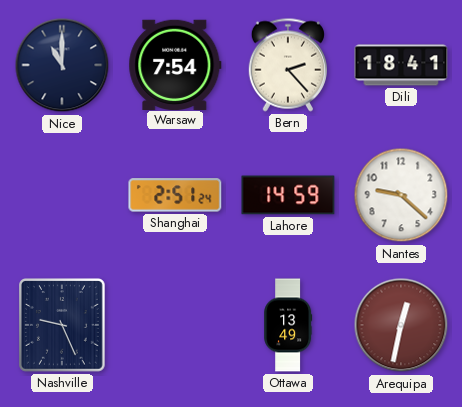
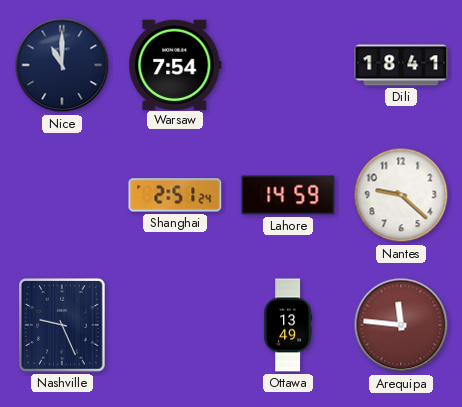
Bern: 2:23 -> none
Arequipa: 12:32 -> 11:46
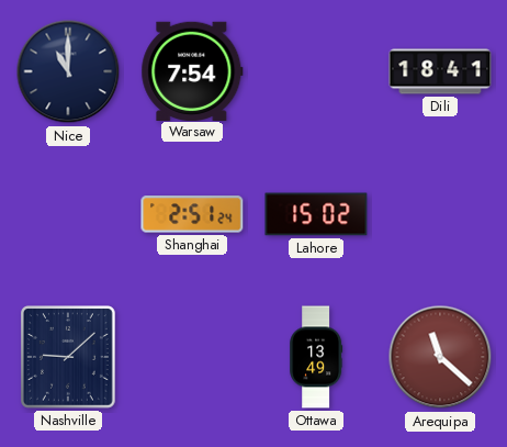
Lahore: 14:59 -> 15:02
Nantes: 9:22 -> none
Nashville: 9:26 -> 9:08
Arequipa: 11:46 -> 11:22
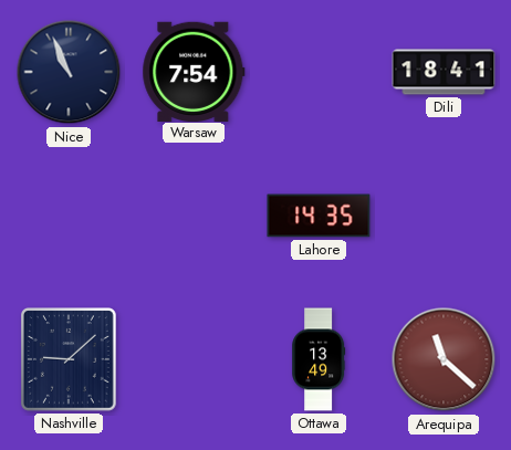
Nice: 11:00 -> 10:56
Shanghai: 2:51 -> none
Lahore: 15:02 -> 14:35
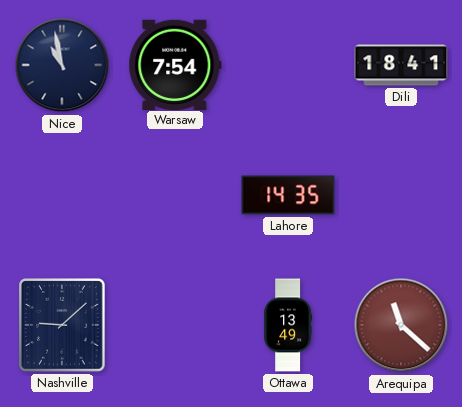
Nice: 10:56 -> 10:58
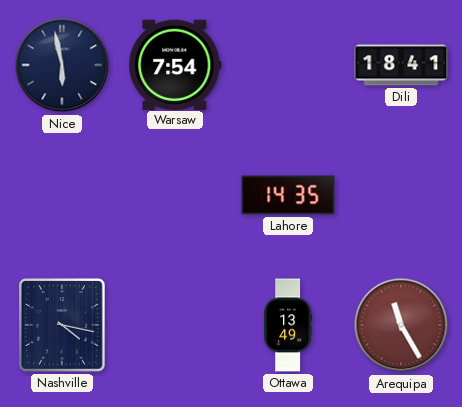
Nice: 10:58 -> 5:58
Nashville: 9:08 -> 4:17
Arequipa: 11:22 -> 11:25
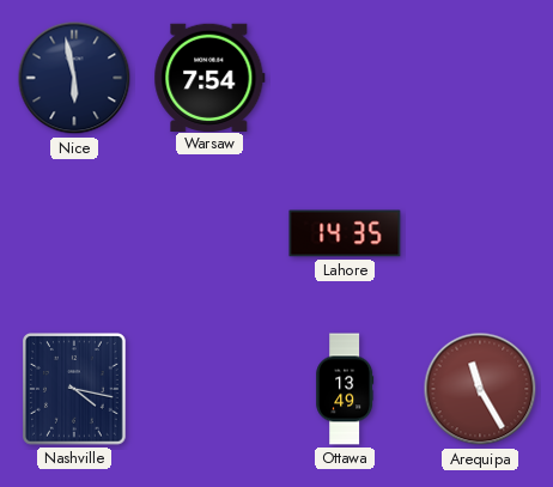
Dili: 18:41 -> none
